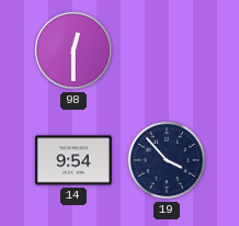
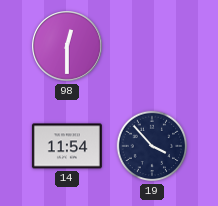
14: 9:54 -> 11:54
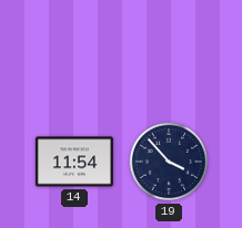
98: 12:30 -> none
